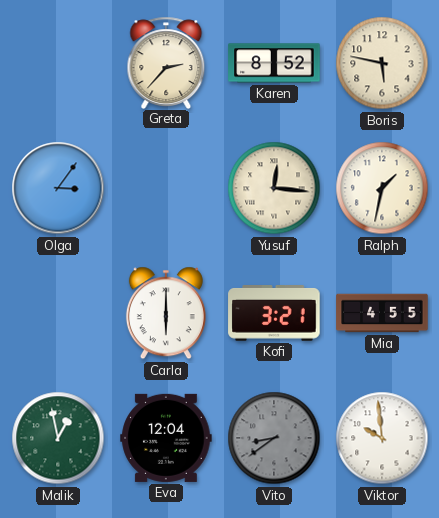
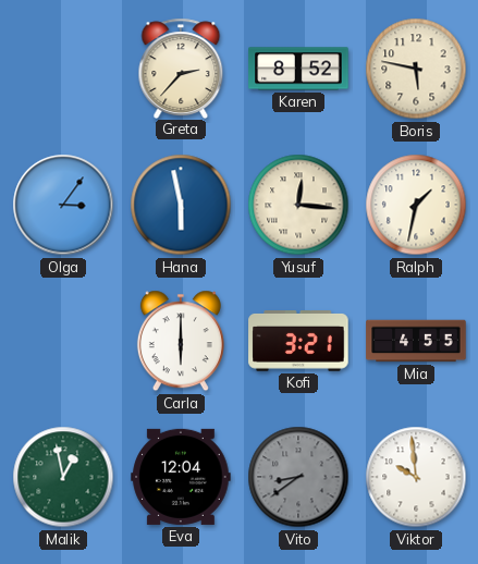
Hana: none -> 5:58
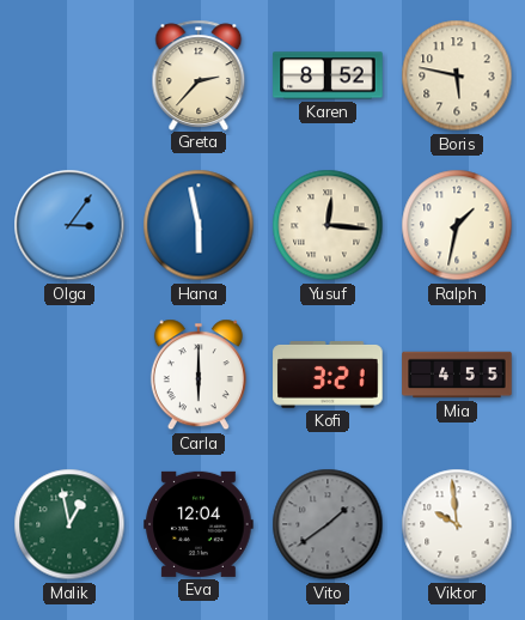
Vito: 8:39 -> 1:39
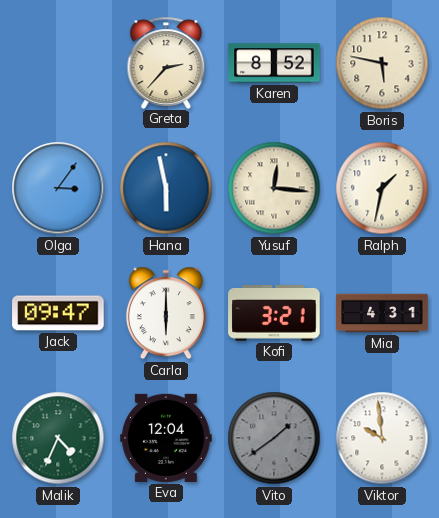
Jack: none -> 09:47
Mia: 4:55 -> 4:31
Malik: 12:58 -> 4:34
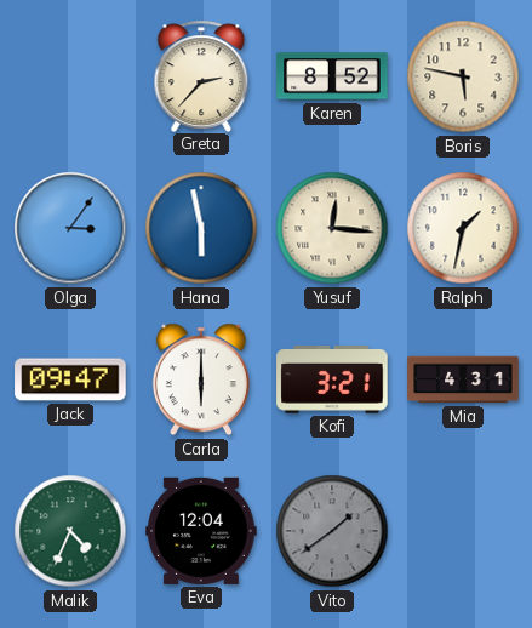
Viktor: 9:59 -> none
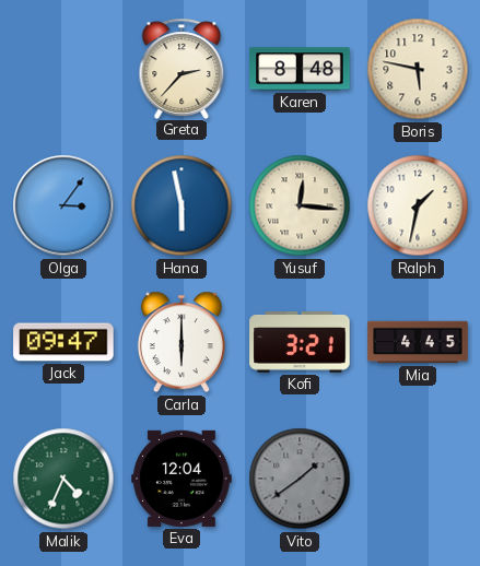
Karen: 8:52 -> 8:48
Mia: 4:31 -> 4:45
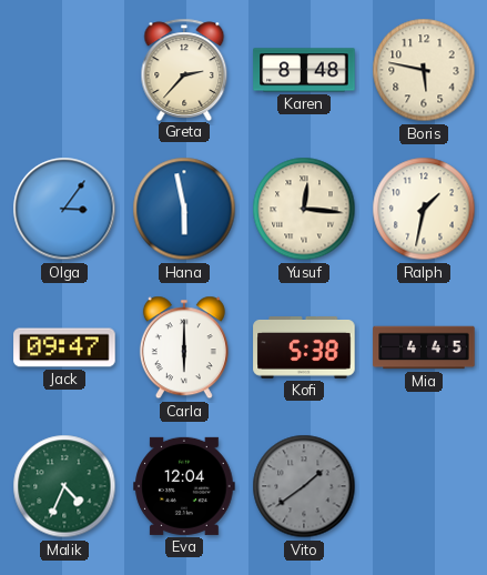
Kofi: 3:21 -> 5:38
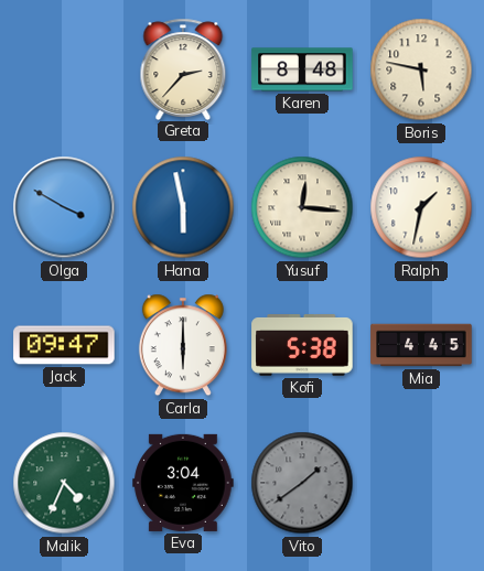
Olga: 3:06 -> 3:50
Eva: 12:04 -> 3:04
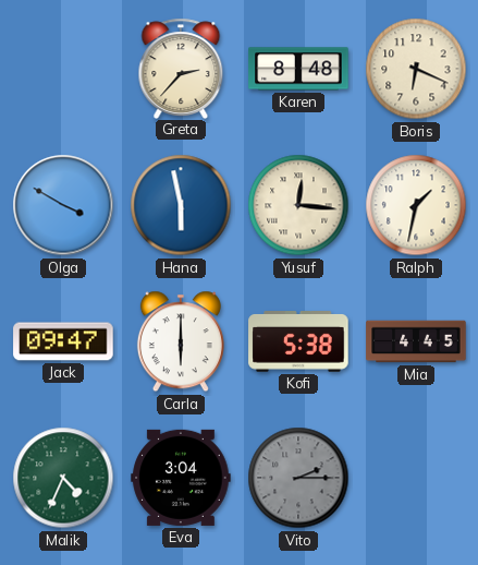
Boris: 5:47 -> 6:19
Vito: 1:39 -> 2:15
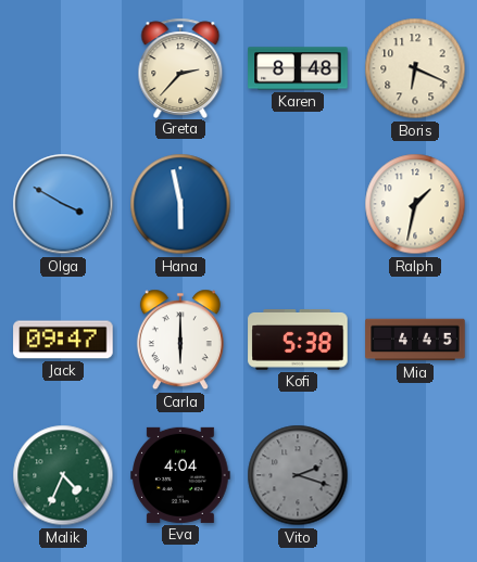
Yusuf: 12:16 -> none
Eva: 3:04 -> 4:04
Vito: 2:15 -> 2:18
